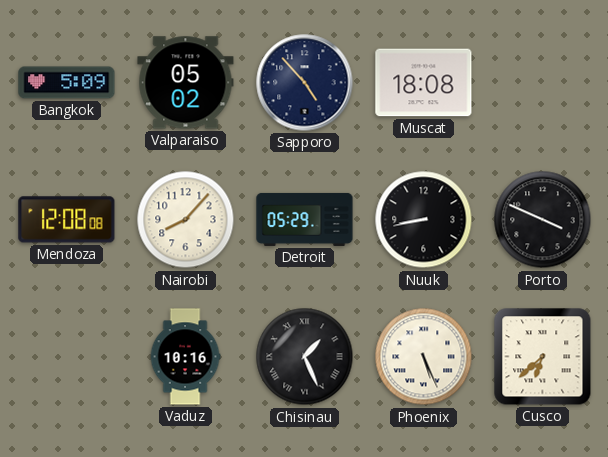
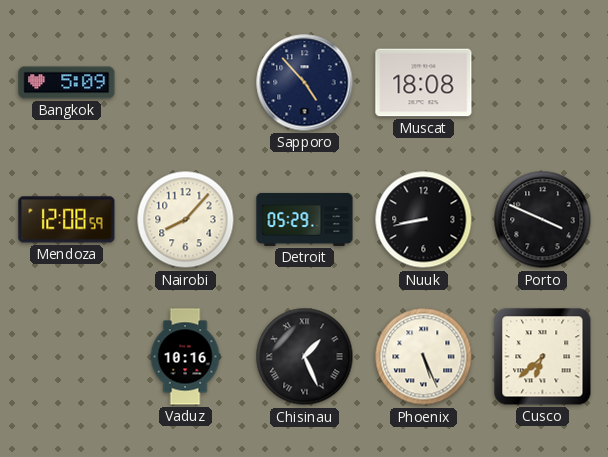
Valparaiso: 05:02 -> none
Mendoza: 12:08:08 -> 12:08:59
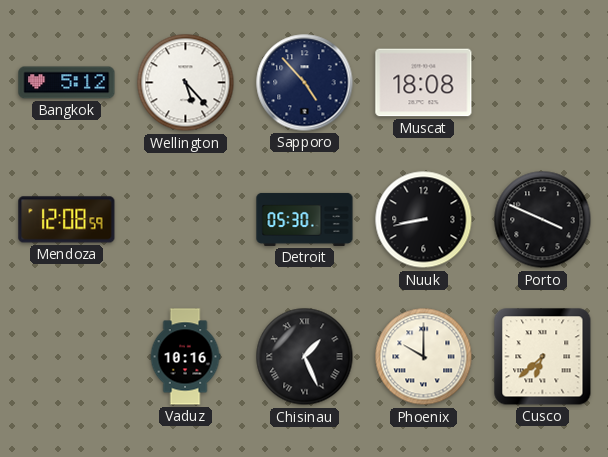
Bangkok: 5:09 -> 5:12
Wellington: none -> 5:23
Nairobi: 8:07 -> none
Detroit: 05:29 -> 05:30
Phoenix: 5:26 -> 10:00
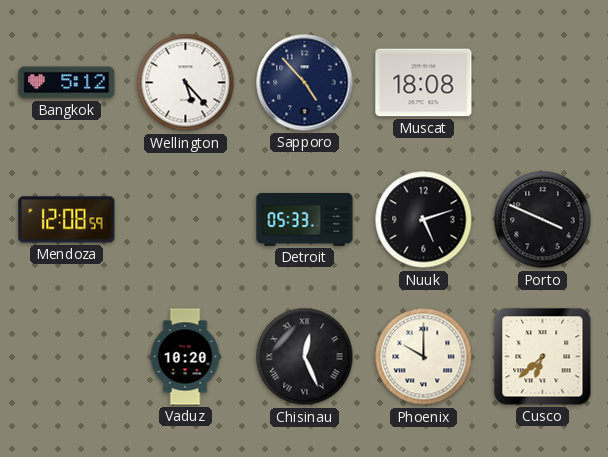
Detroit: 05:30 -> 05:33
Nuuk: 8:43 -> 5:12
Vaduz: 10:16 -> 10:20
Chisinau: 1:26 -> 12:26
